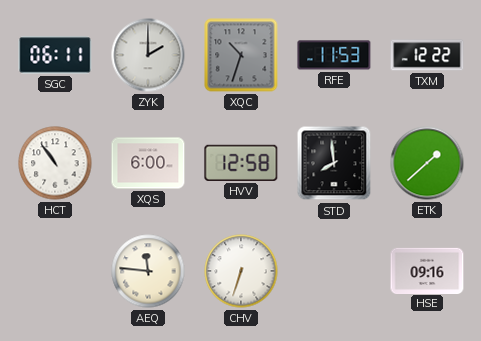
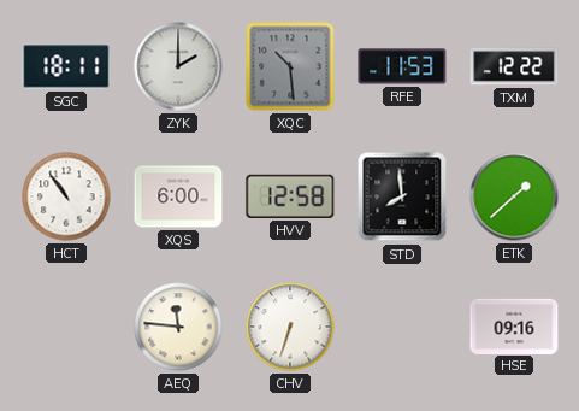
SGC: 06:11 -> 18:11
XQC: 10:33 -> 10:29
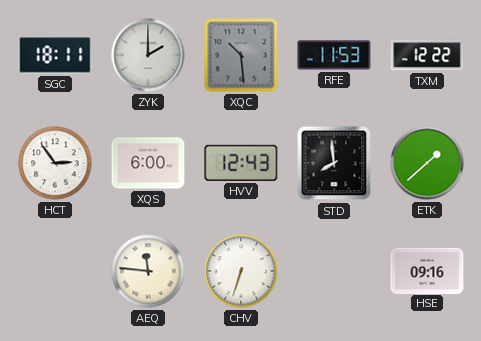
HCT: 10:54 -> 2:54
HVV: 12:58 -> 12:43
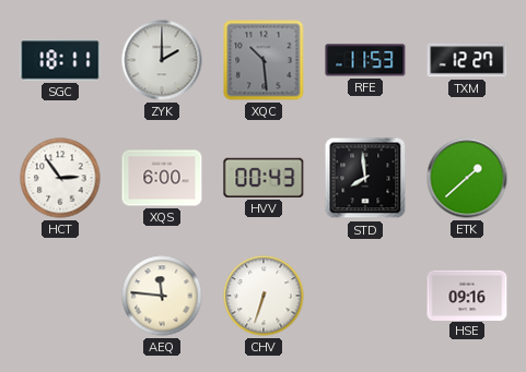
TXM: 12:22 -> 12:27
HVV: 12:43 -> 00:43
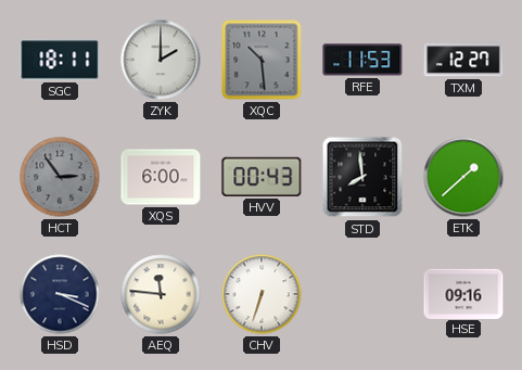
HCT dial: white -> grey
HSD: none -> 3:19
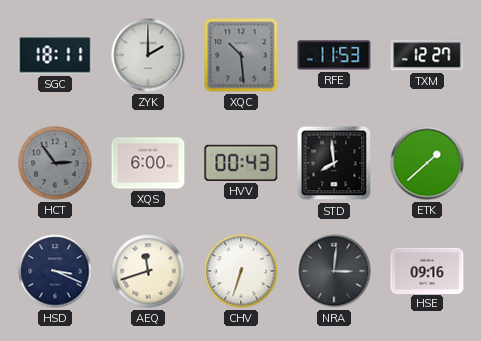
AEQ: 11:46 -> 11:42
NRA: none -> 3:01
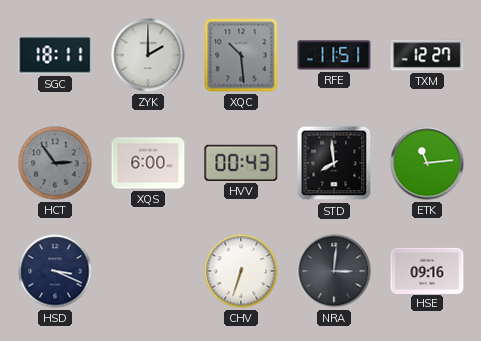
RFE: 11:53 -> 11:51
ETK: 1:38 -> 11:14
AEQ: 11:42 -> none
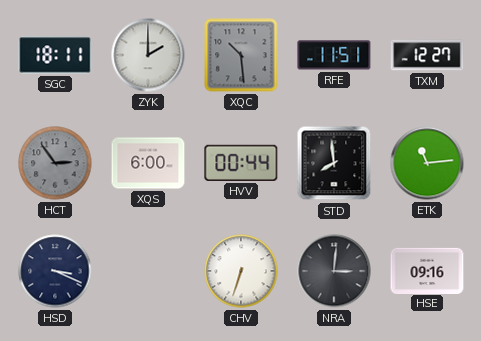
HVV: 00:43 -> 00:44
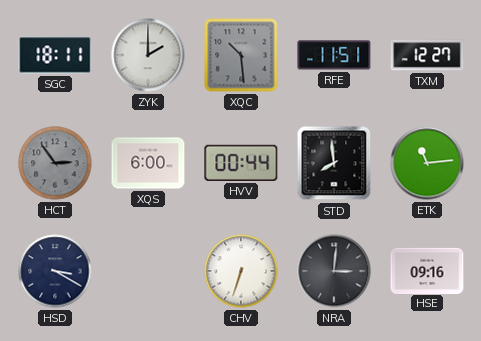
HSD: 3:19 -> 3:20
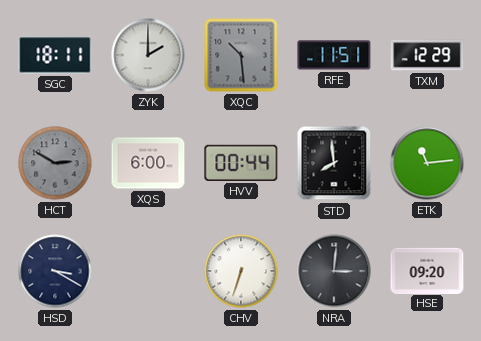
TXM: 12:27 -> 12:29
HCT: 2:54 -> 2:50
HSE: 09:16 -> 09:20
